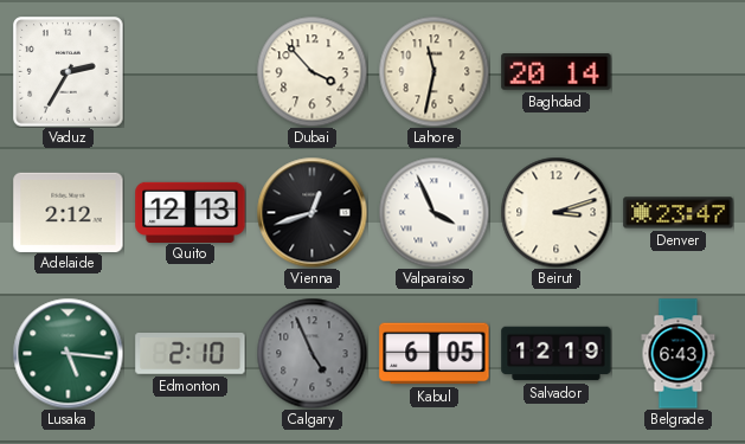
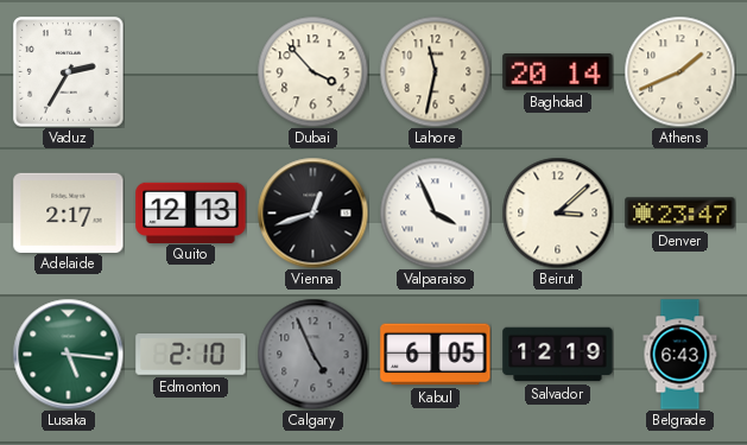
Athens: none -> 1:41
Adelaide: 2:12 -> 2:17
Beirut: 3:12 -> 3:08
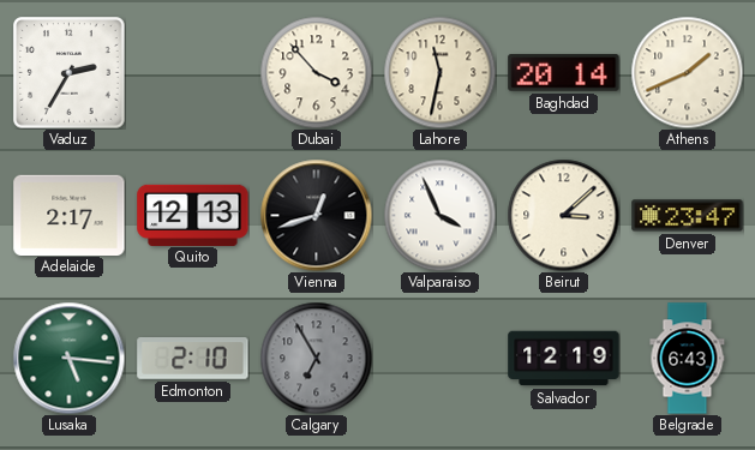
Calgary: 4:56 -> 6:55
Kabul: 6:05 -> none
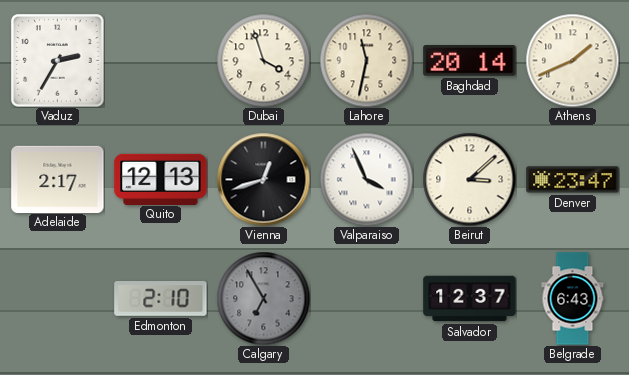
Dubai: 3:53 -> 3:57
Lusaka: 5:16 -> none
Salvador: 12:19 -> 12:37
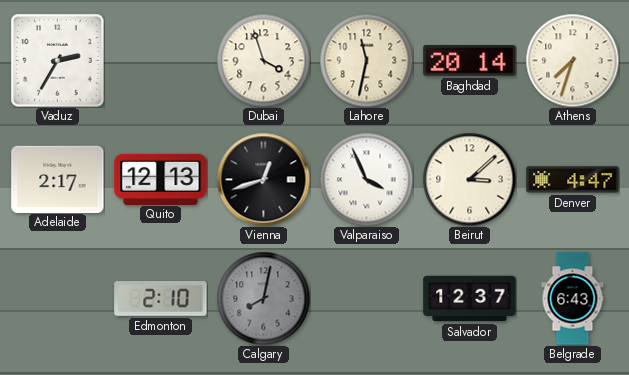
Athens: 1:41 -> 7:33
Denver: 23:47 -> 4:47
Calgary: 6:55 -> 8:02
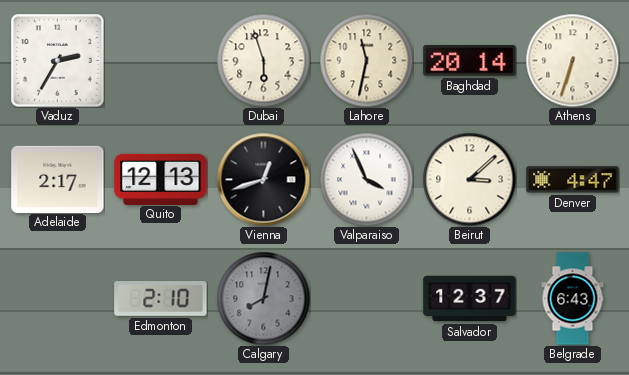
Dubai: 3:57 -> 5:57
Athens: 7:33 -> 6:33
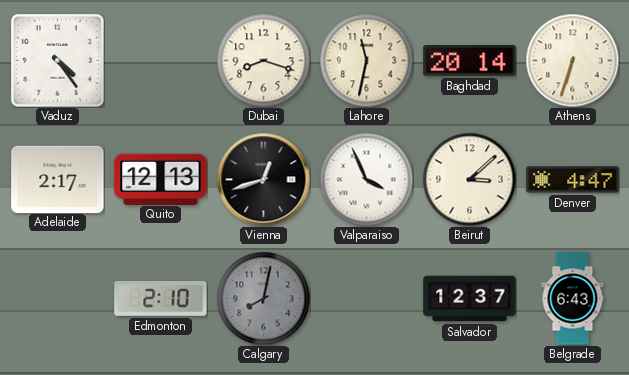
Vaduz: 2:35 -> 4:24
Dubai: 5:57 -> 8:18
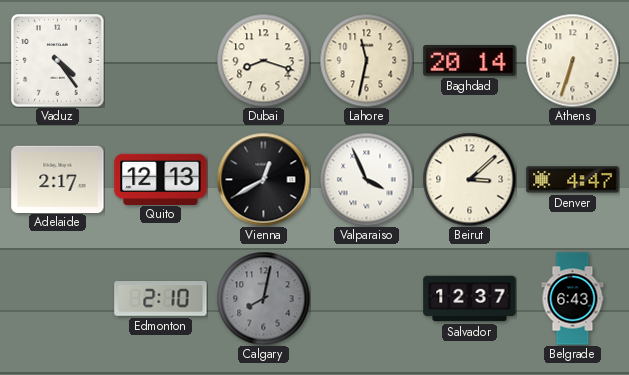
Vienna: 12:42 -> 12:40
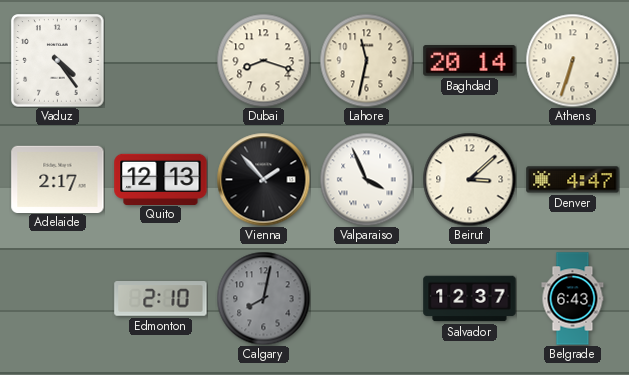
Vienna: 12:40 -> 1:53
